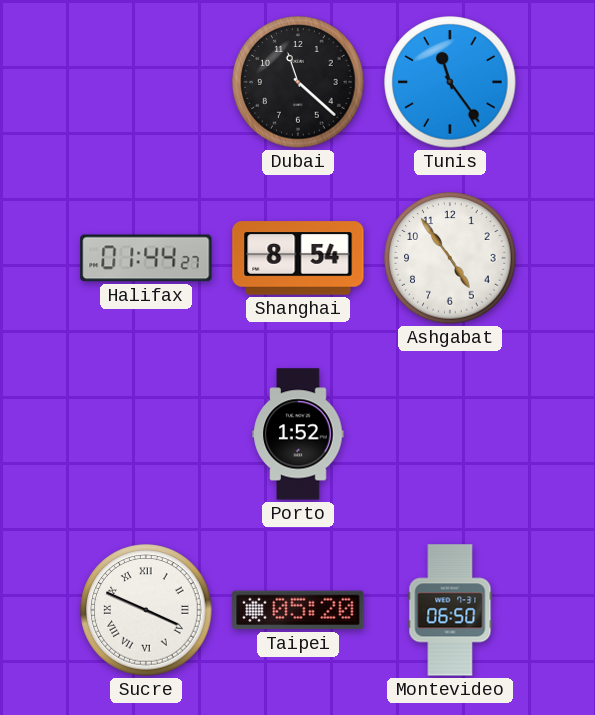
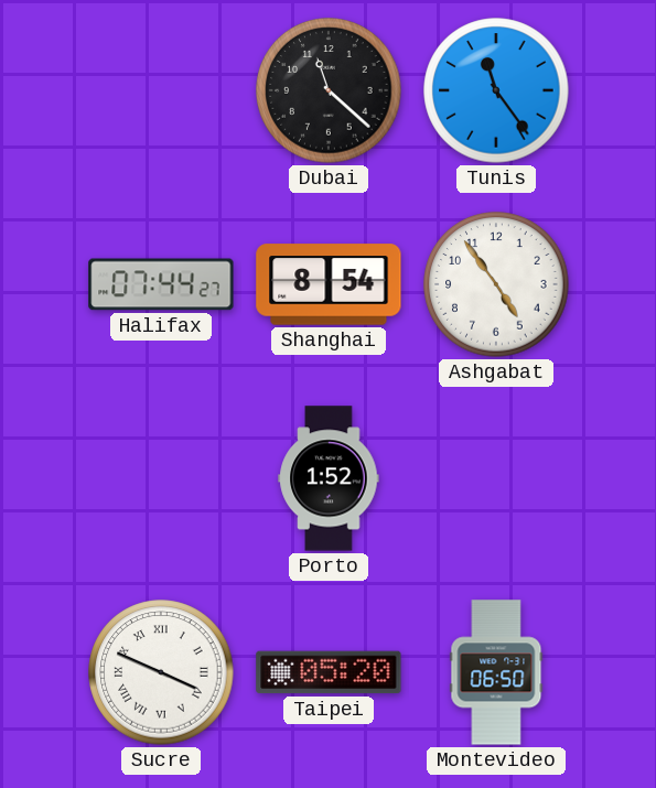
Halifax: 01:44 -> 07:44
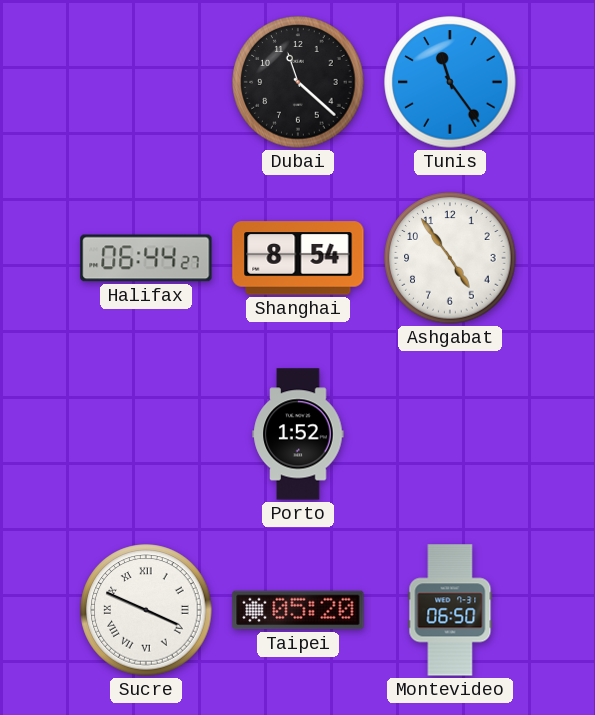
Halifax: 07:44 -> 06:44
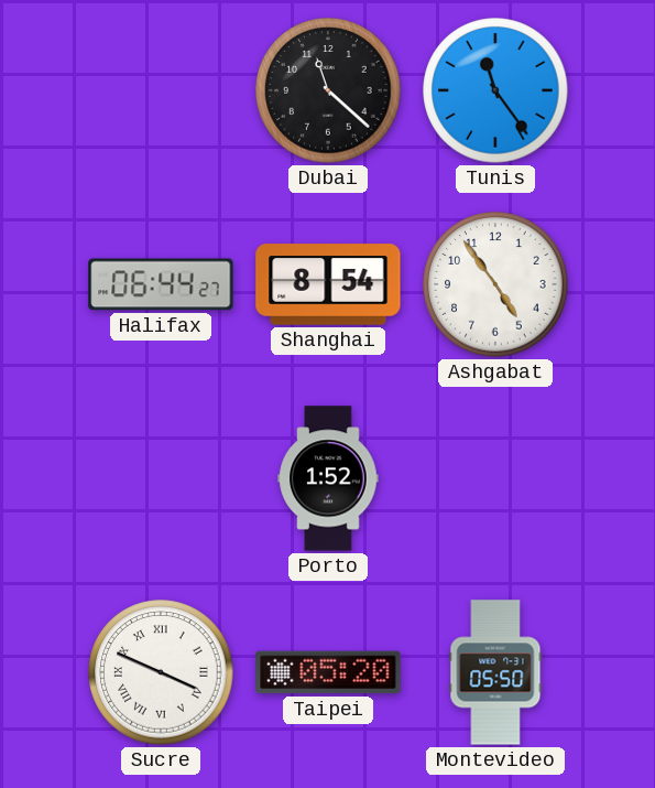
Montevideo: 06:50 -> 05:50
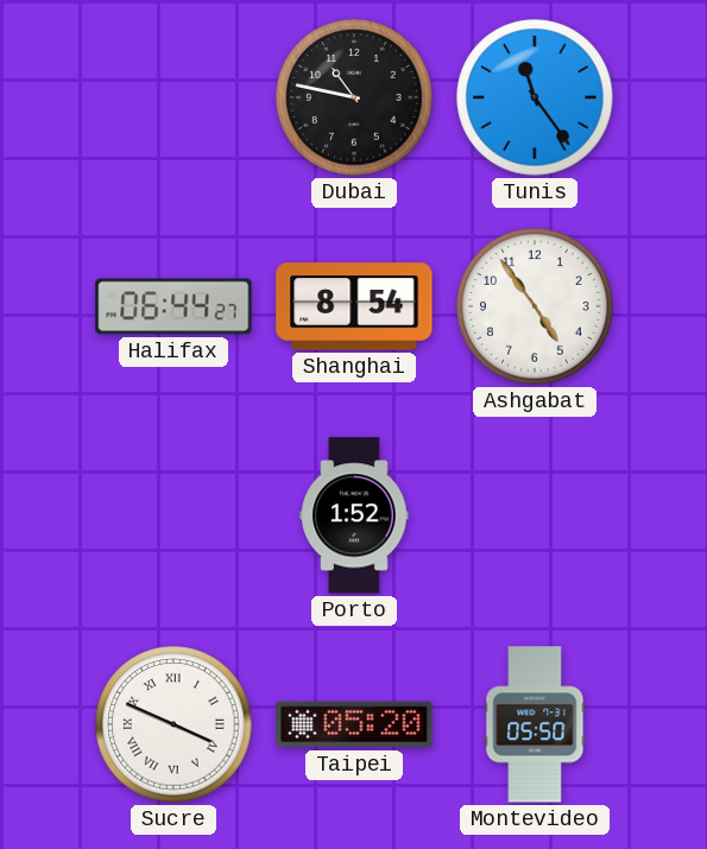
Dubai: 11:22 -> 10:47
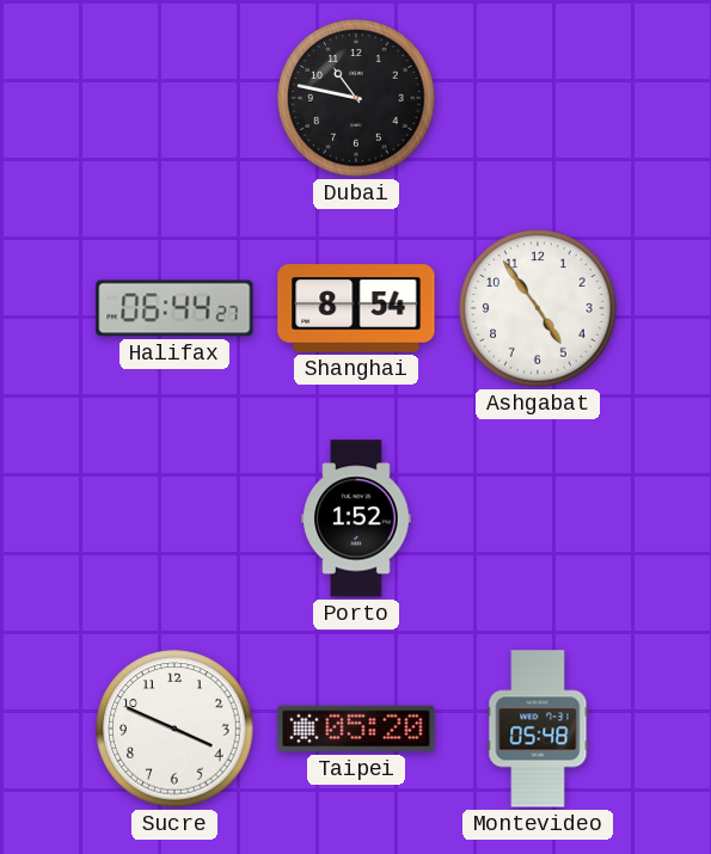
Tunis: 11:24 -> none
Sucre numerals: Roman -> Arabic
Montevideo: 05:50 -> 05:48
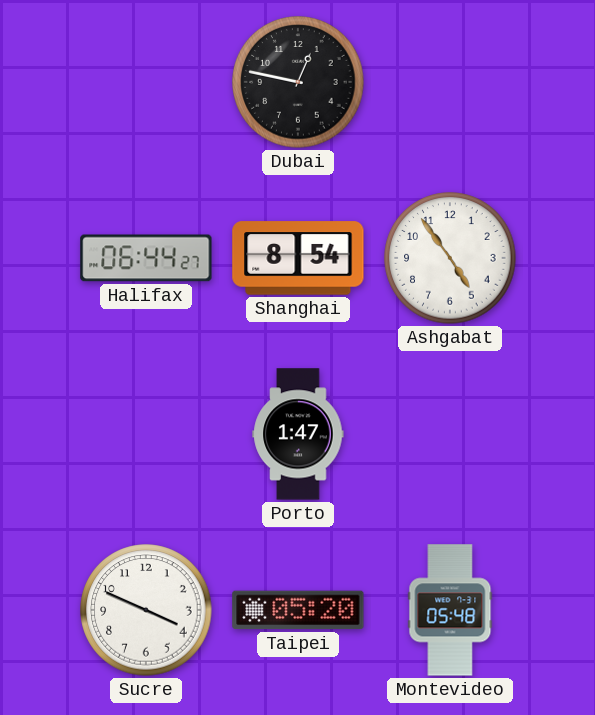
Dubai: 10:47 -> 12:47
Porto: 1:52 -> 1:47
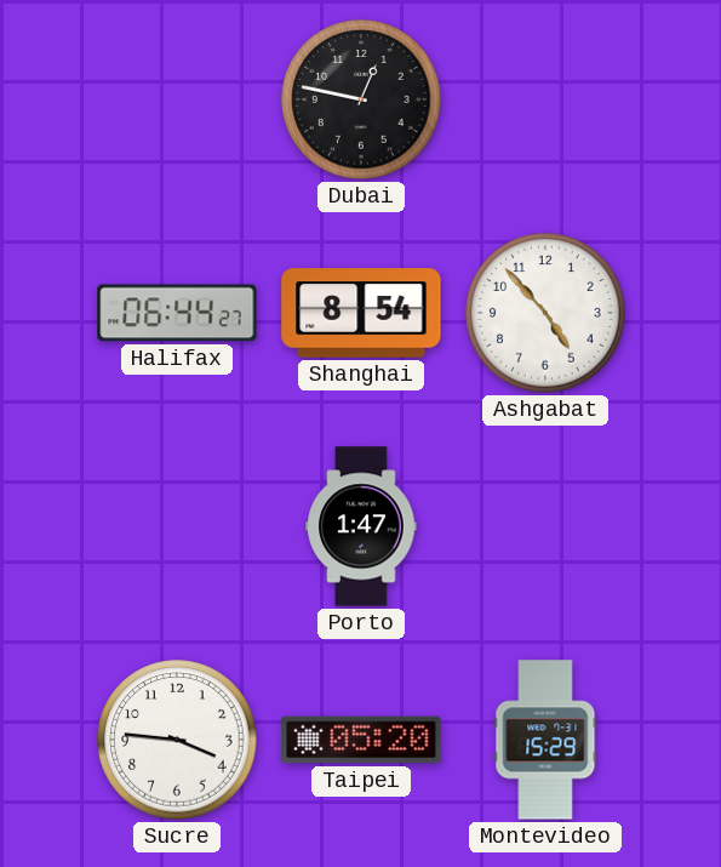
Ashgabat: 4:54 -> 4:53
Sucre: 3:49 -> 3:46
Montevideo: 05:48 -> 15:29
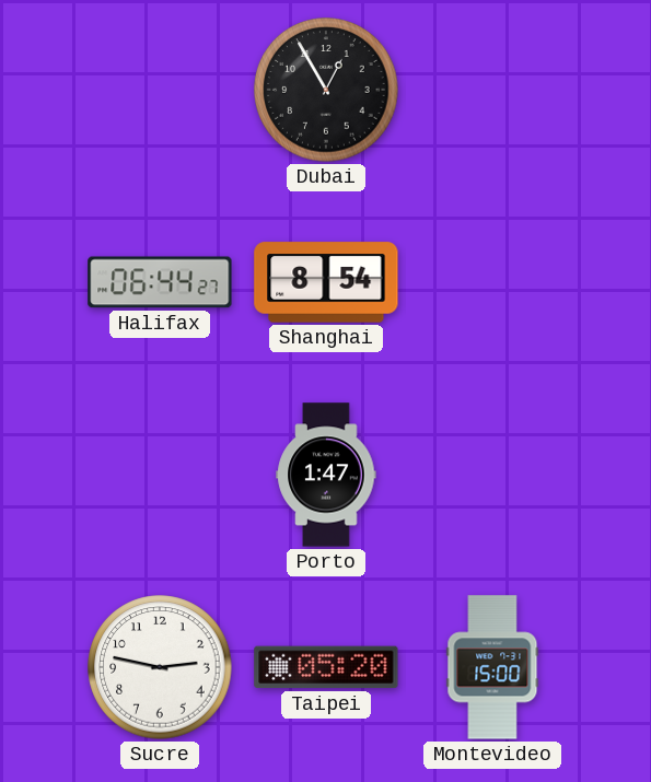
Dubai: 12:47 -> 12:55
Ashgabat: 4:53 -> none
Sucre: 3:46 -> 2:47
Montevideo: 15:29 -> 15:00
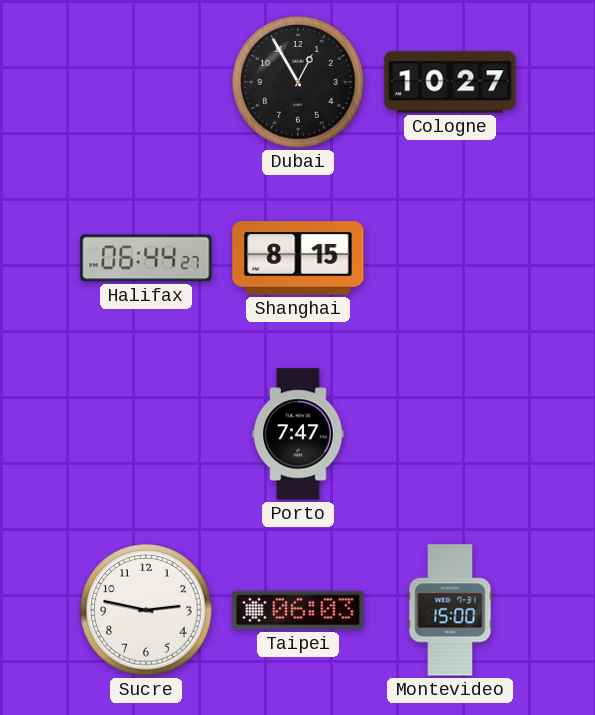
Cologne: none -> 10:27
Shanghai: 8:54 -> 8:15
Porto: 1:47 -> 7:47
Taipei: 05:20 -> 06:03
